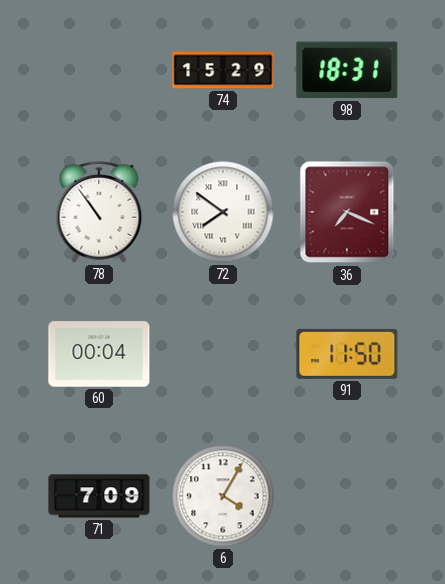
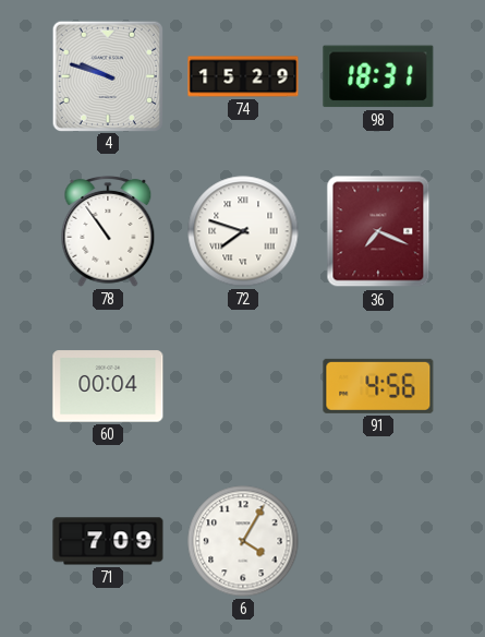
4: none -> 9:48
72: 7:51 -> 7:48
91: 11:50 -> 4:56
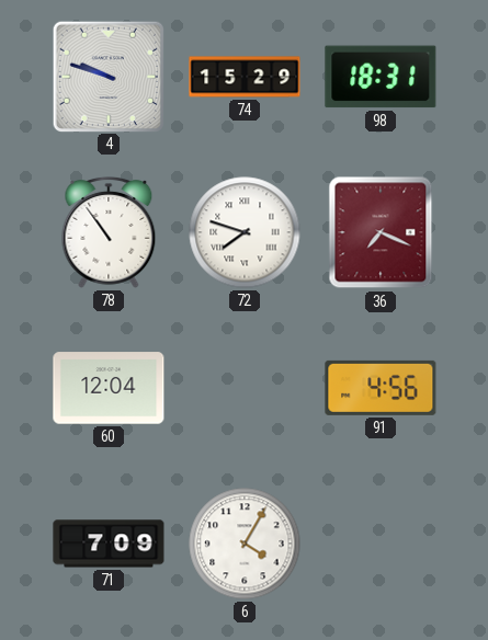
60: 00:04 -> 12:04
